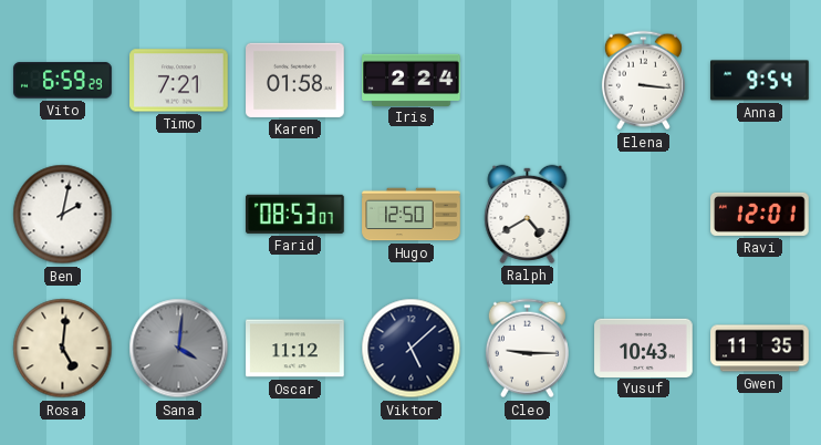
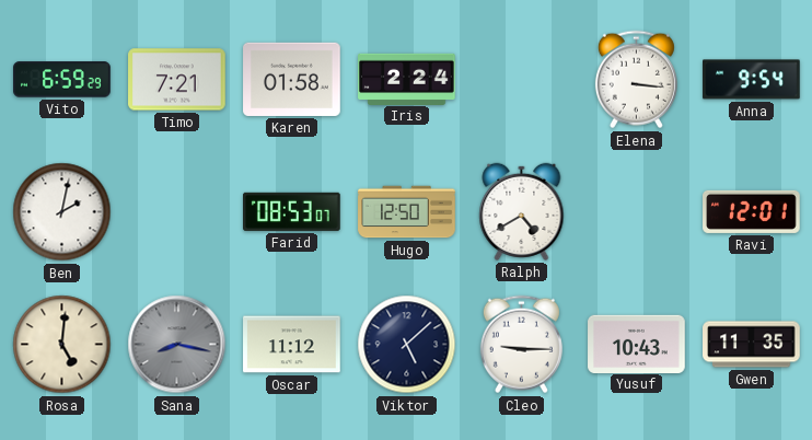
Sana: 4:01 -> 8:17
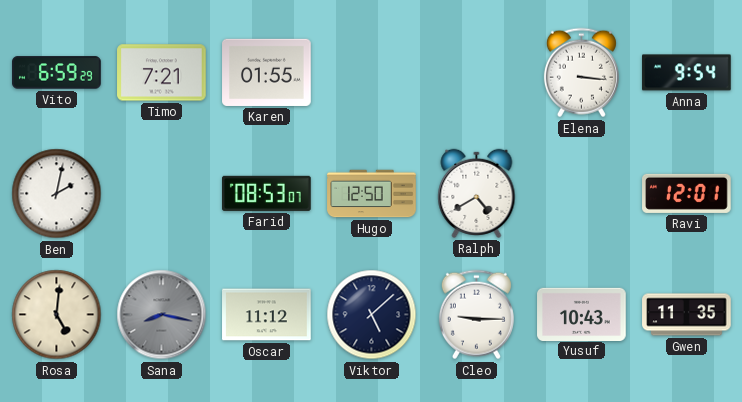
Karen: 01:58 -> 01:55
Iris: 2:24 -> none
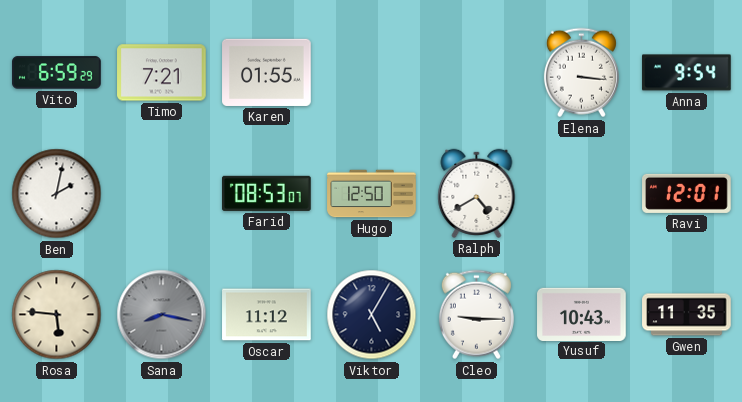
Rosa: 5:01 -> 5:46
Viktor: 5:08 -> 5:05
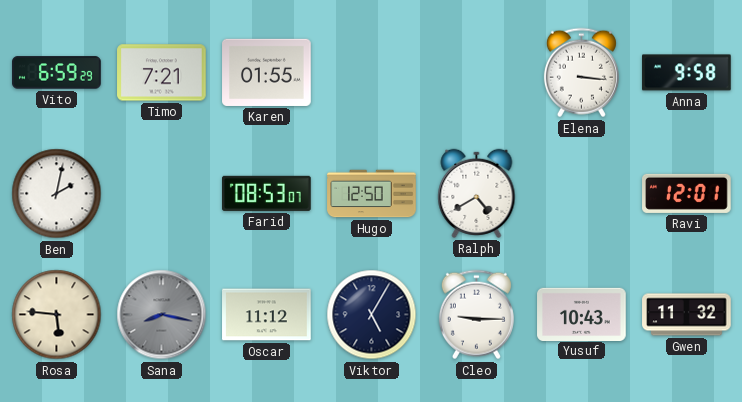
Anna: 9:54 -> 9:58
Gwen: 11:35 -> 11:32
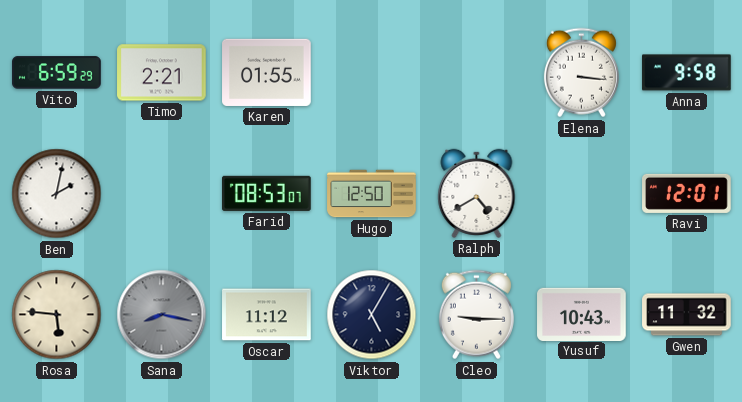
Timo: 7:21 -> 2:21
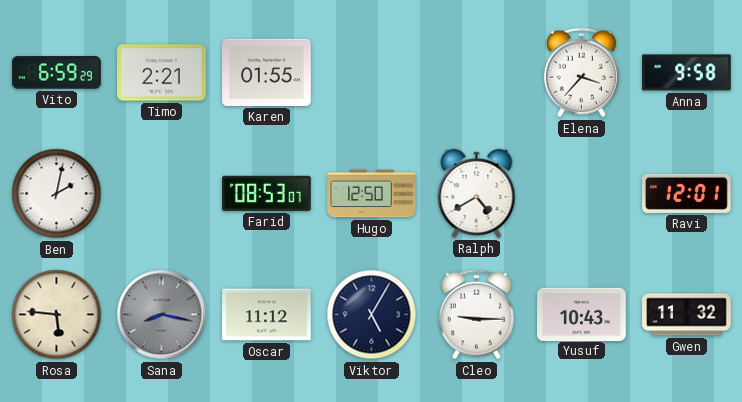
Elena: 3:16 -> 3:37
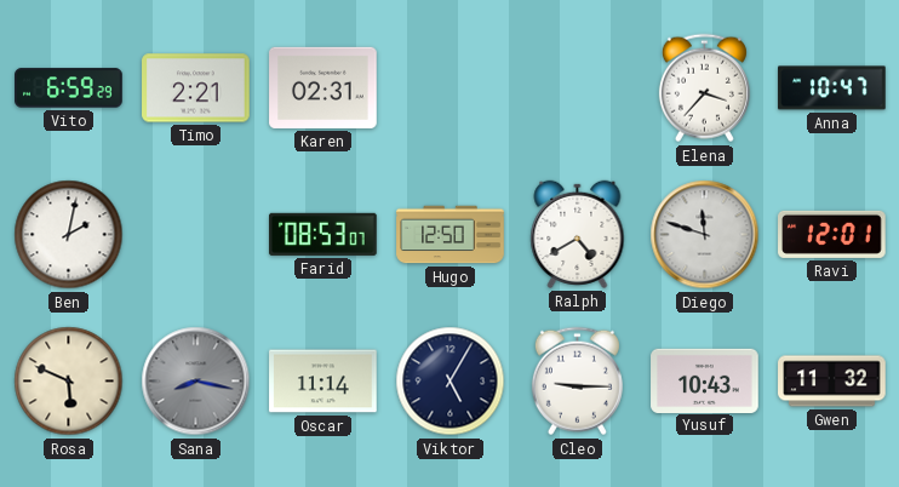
Karen: 01:55 -> 02:31
Anna: 9:58 -> 10:47
Diego: none -> 11:48
Rosa: 5:46 -> 5:49
Oscar: 11:12 -> 11:14
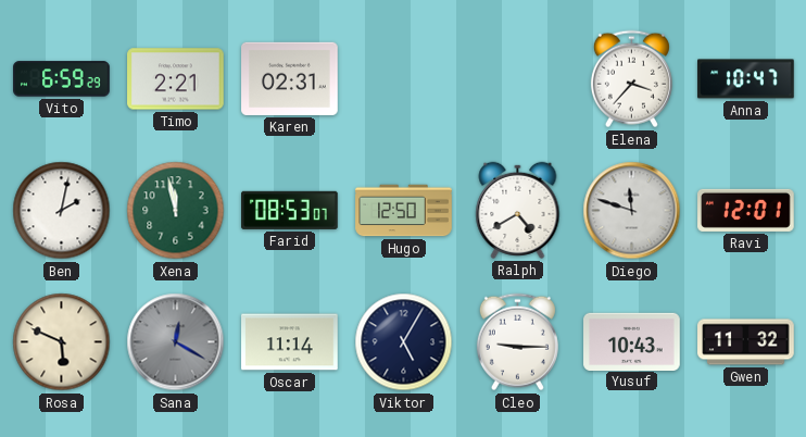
Xena: none -> 11:58
Sana: 8:17 -> 12:20
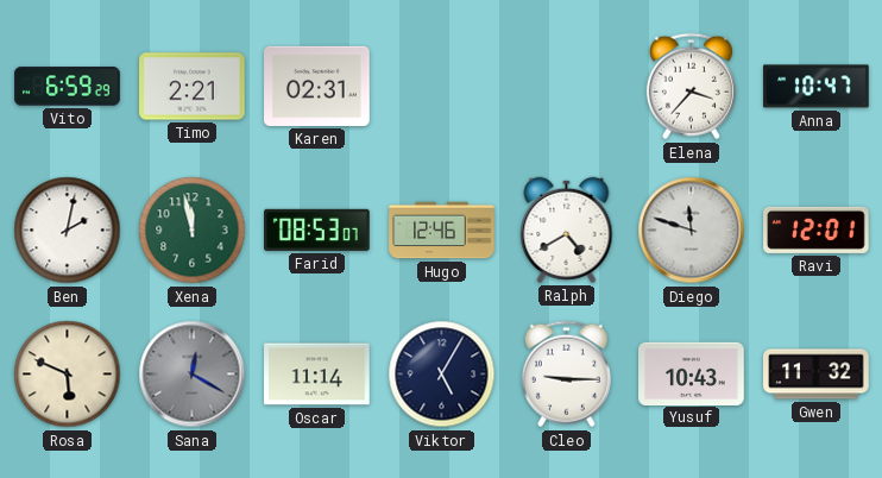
Hugo: 12:50 -> 12:46
